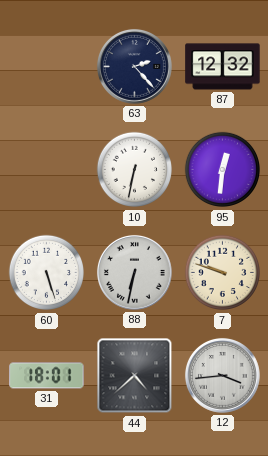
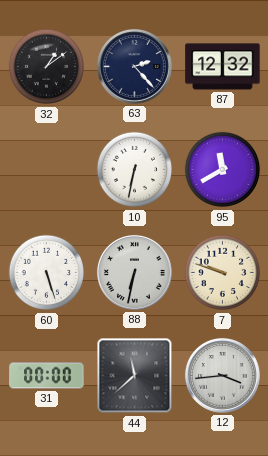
32: none -> 1:09
95: 12:31 -> 11:40
31: 18:01 -> 00:00
44: 4:38 -> 11:38
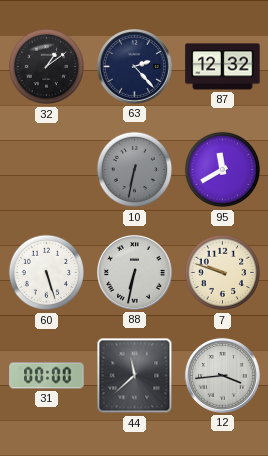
10 dial: white -> grey
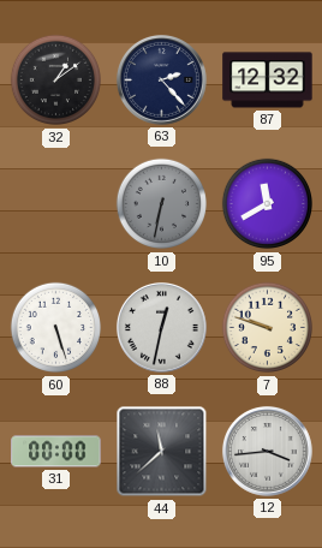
88: 6:32 -> 12:32
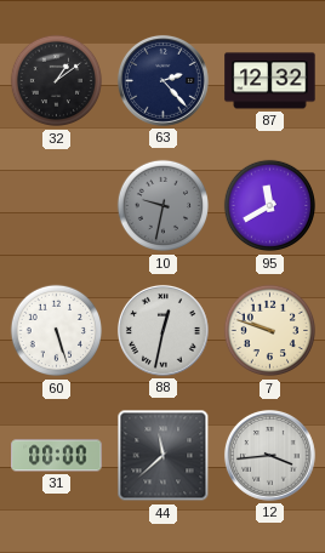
10: 6:32 -> 9:32
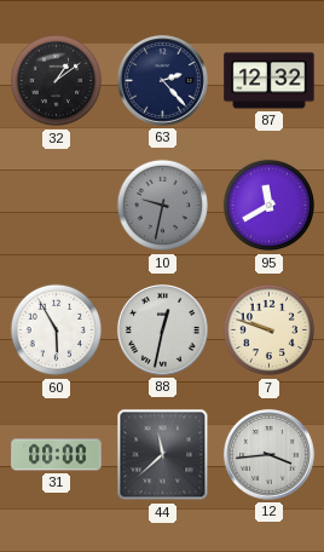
60: 5:27 -> 5:55
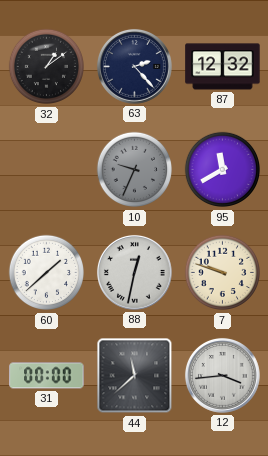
10: 9:32 -> 9:34
60: 5:55 -> 1:38
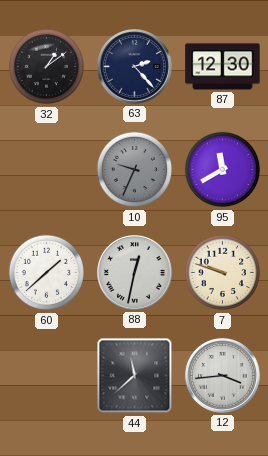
87: 12:32 -> 12:30
31: 00:00 -> none
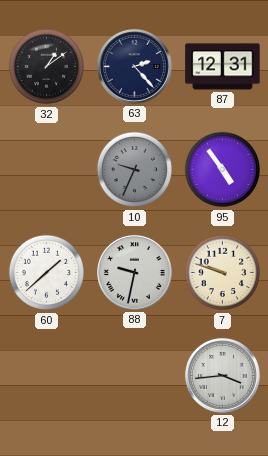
87: 12:30 -> 12:31
95: 11:40 -> 4:54
88: 12:32 -> 9:32
44: 11:38 -> none
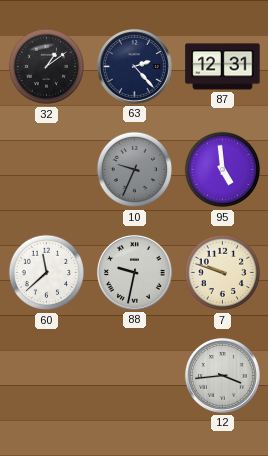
95: 4:54 -> 4:59
60: 1:38 -> 11:38
